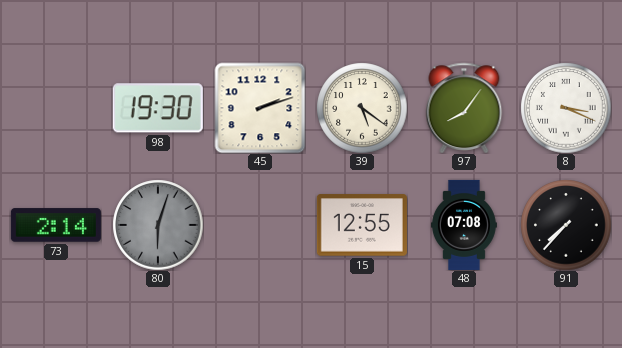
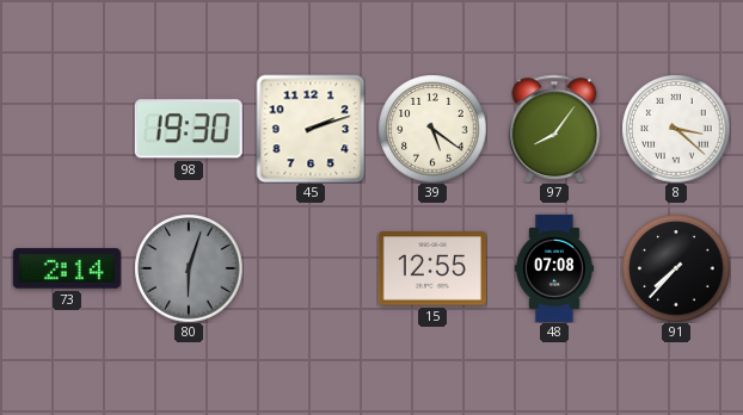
8: 3:19 -> 3:22
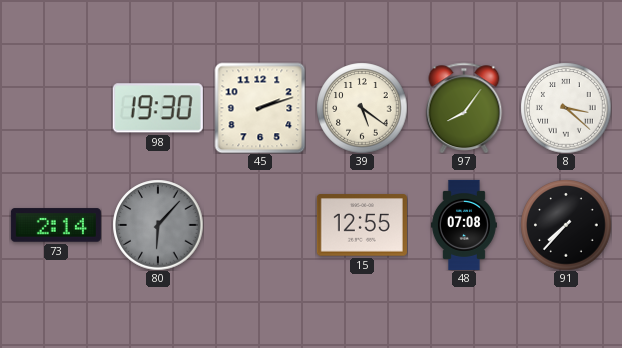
80: 6:03 -> 6:07
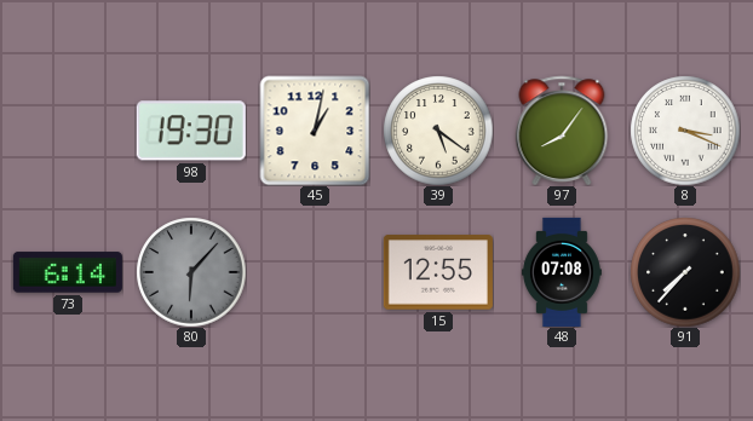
45: 2:12 -> 1:02
8: 3:22 -> 3:19
73: 2:14 -> 6:14
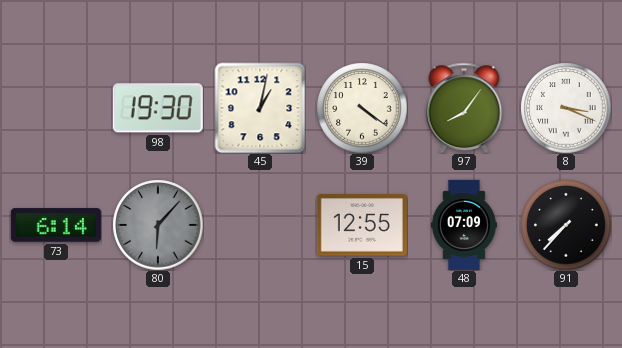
39: 5:21 -> 4:21
48: 07:08 -> 07:09
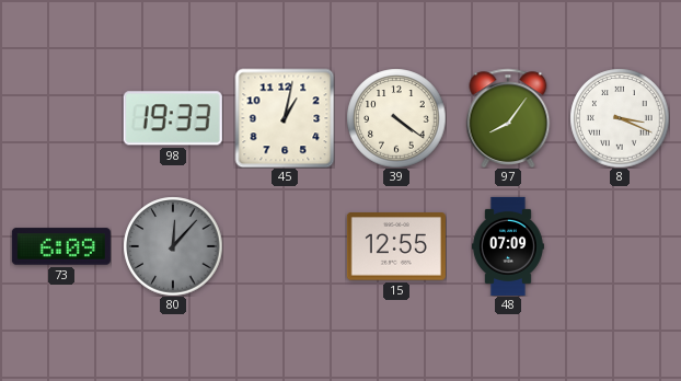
98: 19:30 -> 19:33
73: 6:14 -> 6:09
80: 6:07 -> 12:07
91: 7:37 -> none
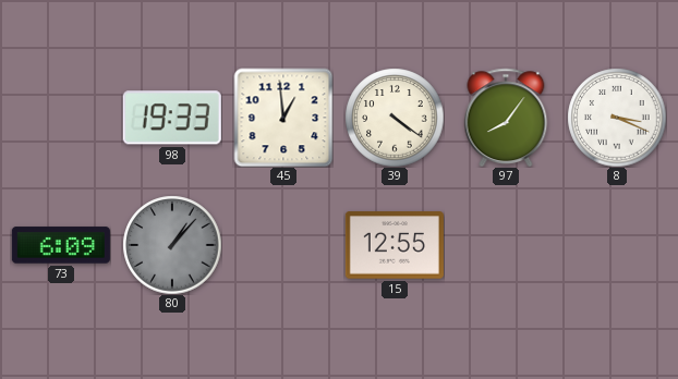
45: 1:02 -> 12:59
80: 12:07 -> 1:07
48: 07:09 -> none
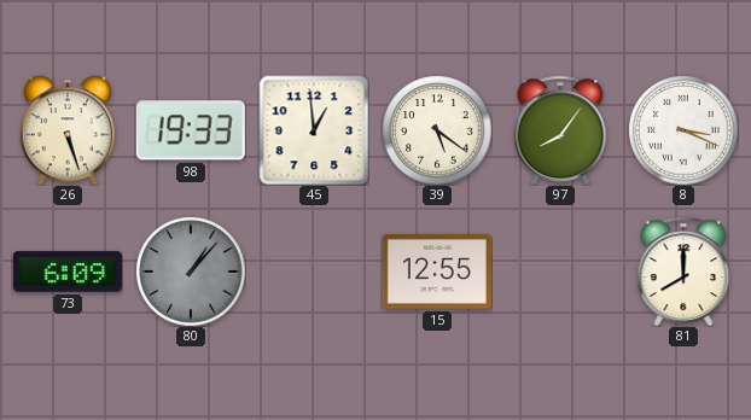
26: none -> 5:27
39: 4:21 -> 5:21
81: none -> 8:00
